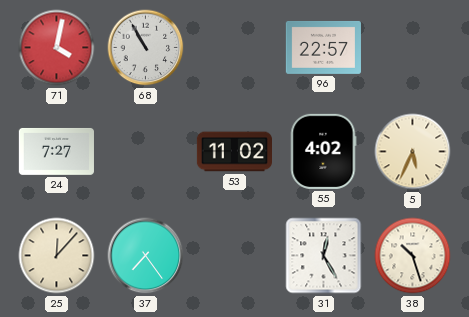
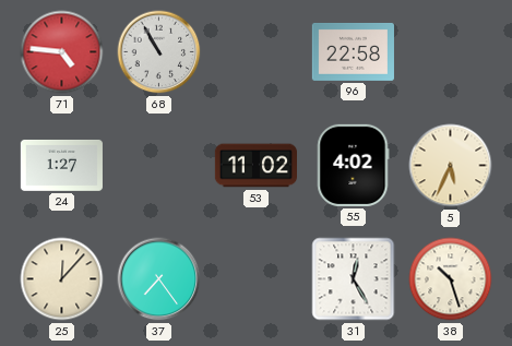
71: 4:02 -> 4:46
96: 22:57 -> 22:58
24: 7:27 -> 1:27
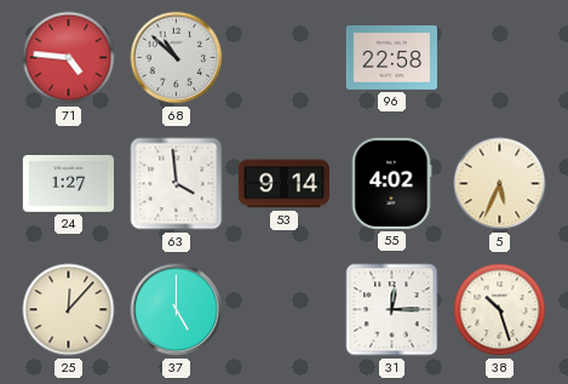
68: 10:55 -> 10:52
63: none -> 3:59
53: 11:02 -> 9:14
37: 7:24 -> 5:00
31: 12:25 -> 12:15
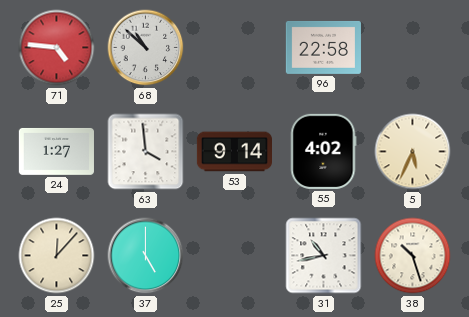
31: 12:15 -> 10:43
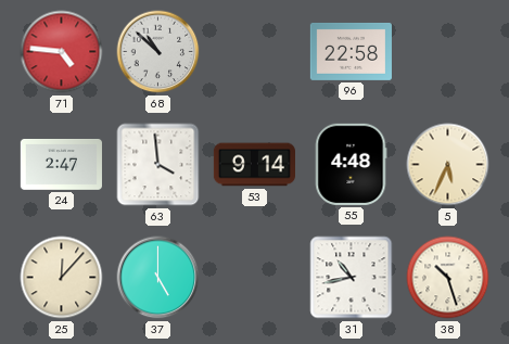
24: 1:27 -> 2:47
55: 4:02 -> 4:48
